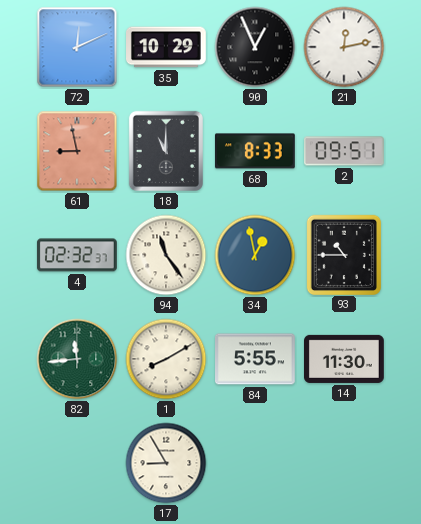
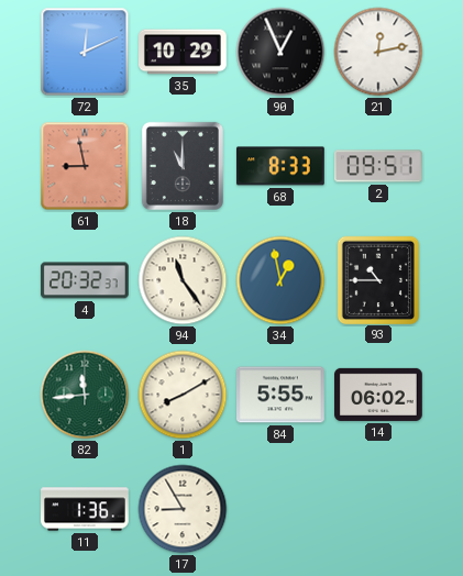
4: 02:32 -> 20:32
14: 11:30 -> 06:02
11: none -> 1:36
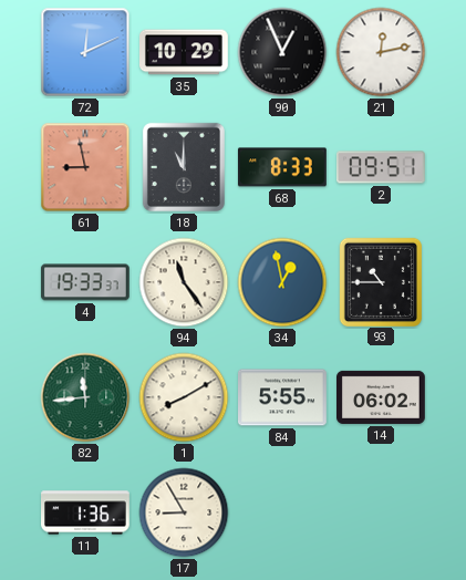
4: 20:32 -> 19:33
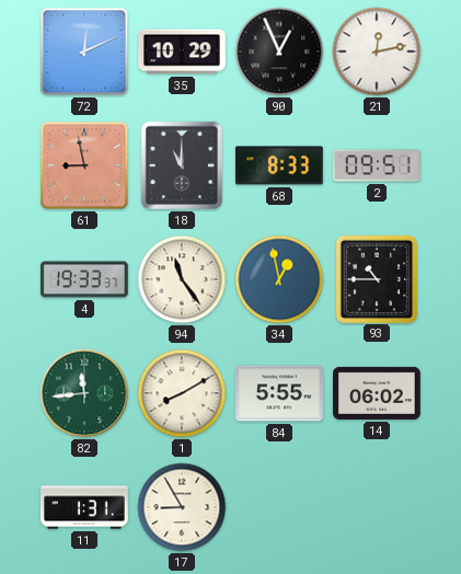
11: 1:36 -> 1:31
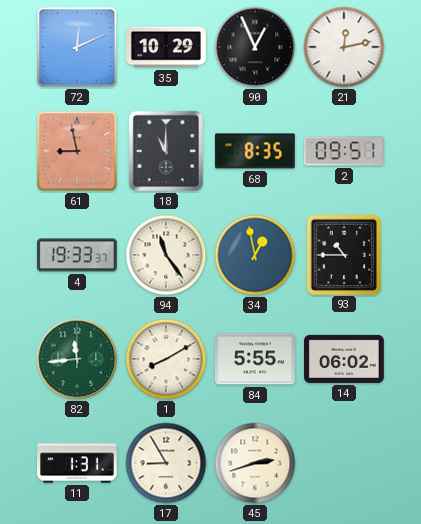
68: 8:33 -> 8:35
45: none -> 2:42
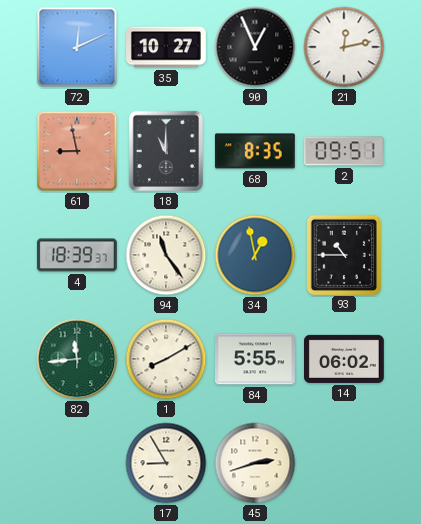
35: 10:29 -> 10:27
4: 19:33 -> 18:39
11: 1:31 -> none
